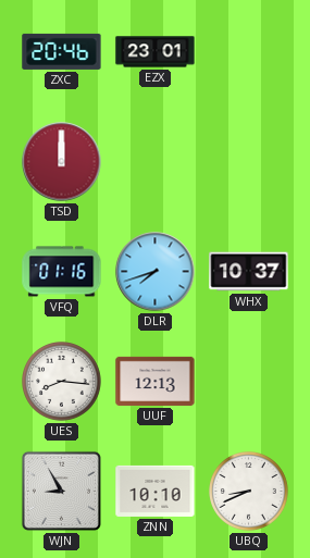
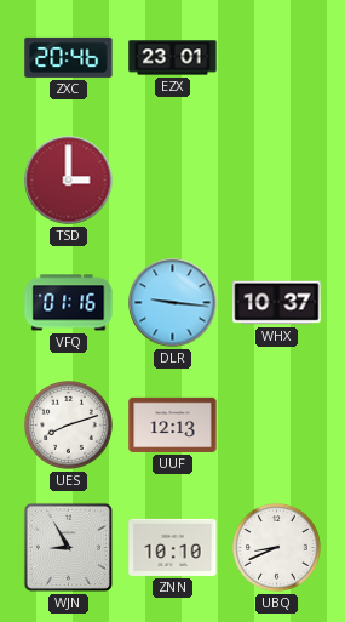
TSD: 12:00 -> 3:00
DLR: 7:42 -> 9:16
UES: 8:16 -> 8:12
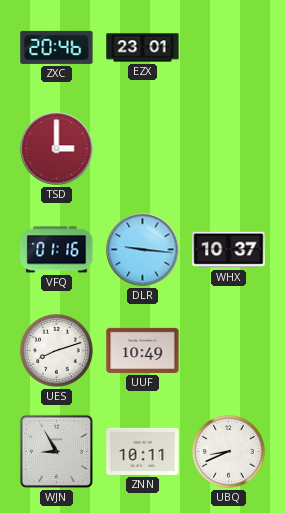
UUF: 12:13 -> 10:49
ZNN: 10:10 -> 10:11
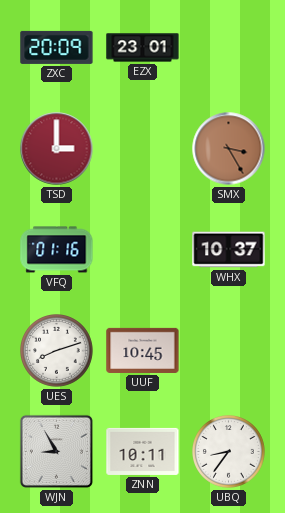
ZXC: 20:46 -> 20:09
SMX: none -> 3:25
DLR: 9:16 -> none
UUF: 10:49 -> 10:45
UBQ: 8:41 -> 8:36
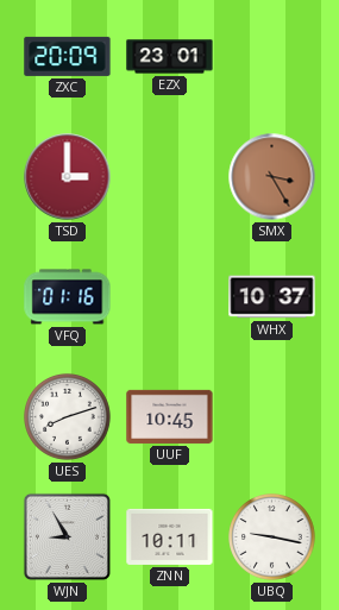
UBQ: 8:36 -> 9:17
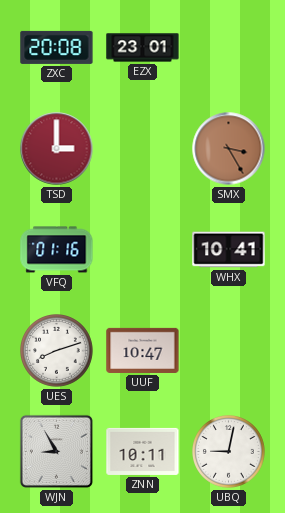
ZXC: 20:09 -> 20:08
WHX: 10:37 -> 10:41
UUF: 10:45 -> 10:47
UBQ: 9:17 -> 9:02
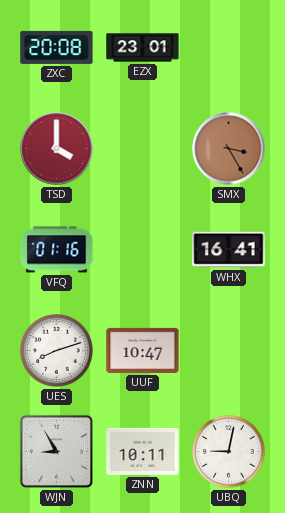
TSD: 3:00 -> 4:00
WHX: 10:41 -> 16:41
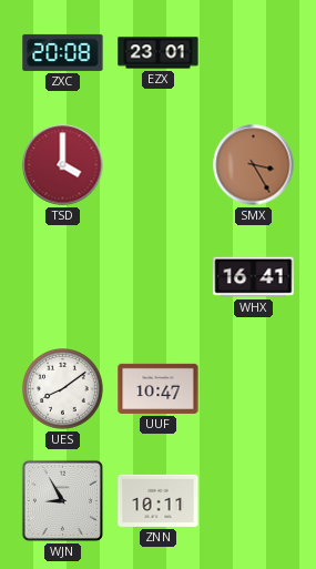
VFQ: 01:16 -> none
UES: 8:12 -> 8:09
UBQ: 9:02 -> none
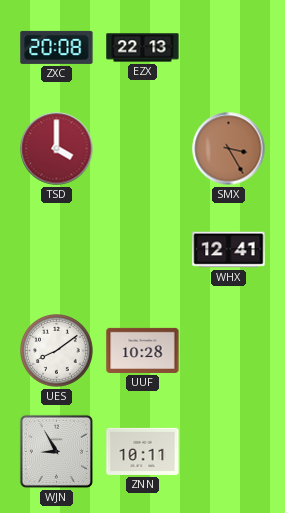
EZX: 23:01 -> 22:13
WHX: 16:41 -> 12:41
UUF: 10:47 -> 10:28
